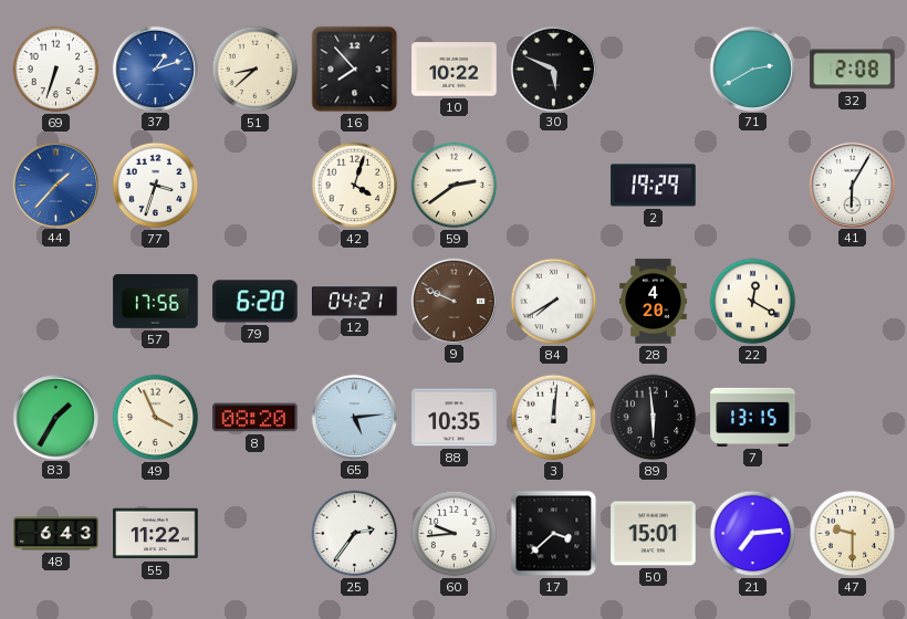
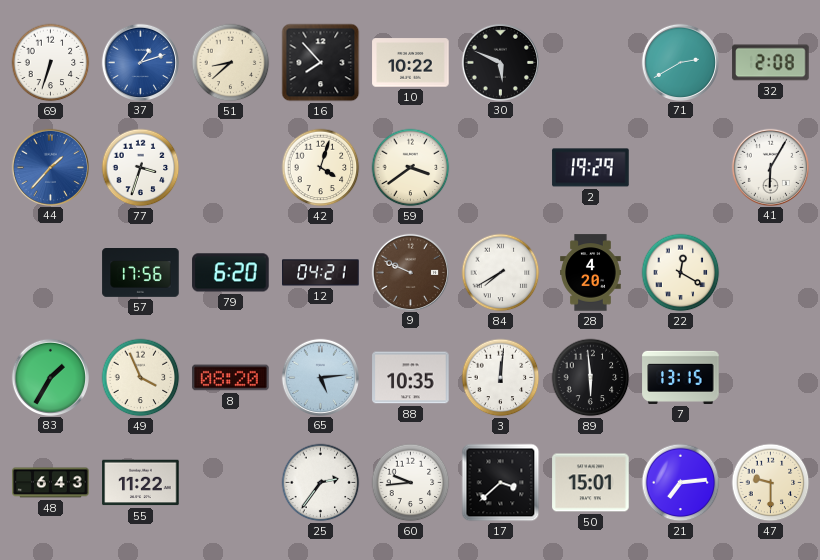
59: 2:39 -> 3:39
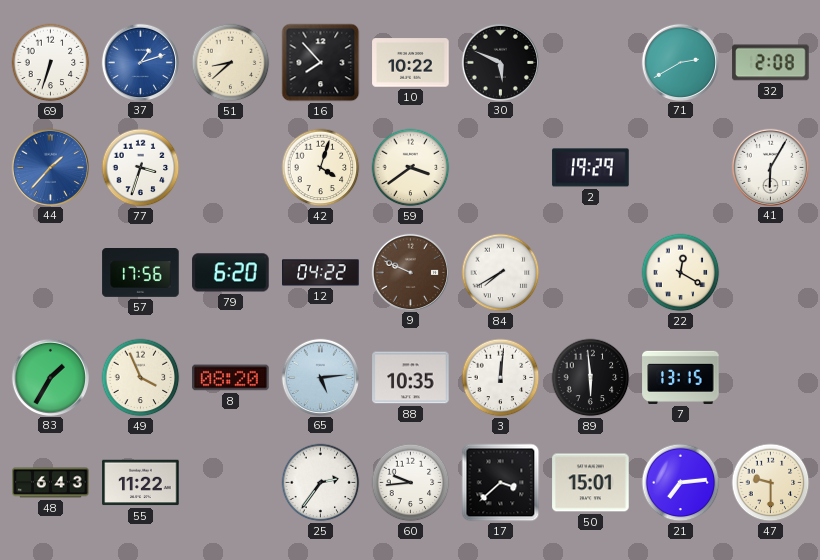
12: 04:21 -> 04:22
28: 4:20 -> none
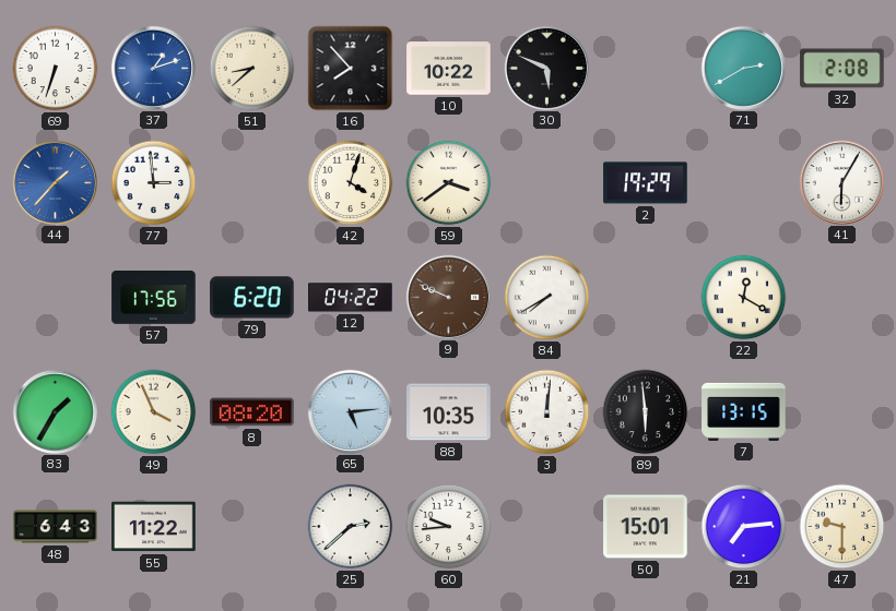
77: 3:33 -> 2:59
25: 2:36 -> 2:38
17: 3:38 -> none
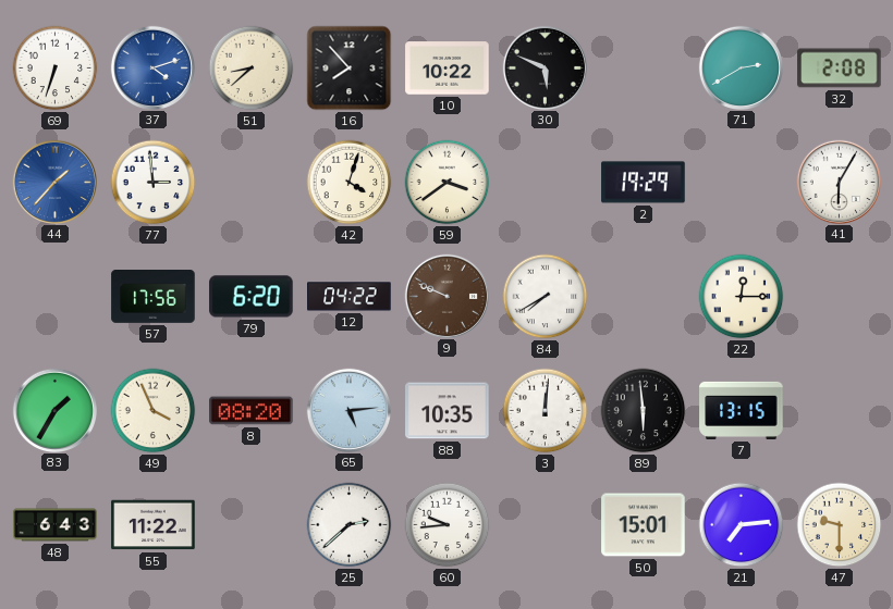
37: 1:12 -> 4:12
22: 12:20 -> 12:15
